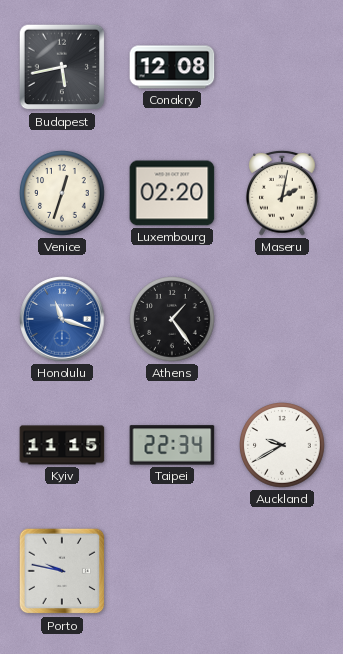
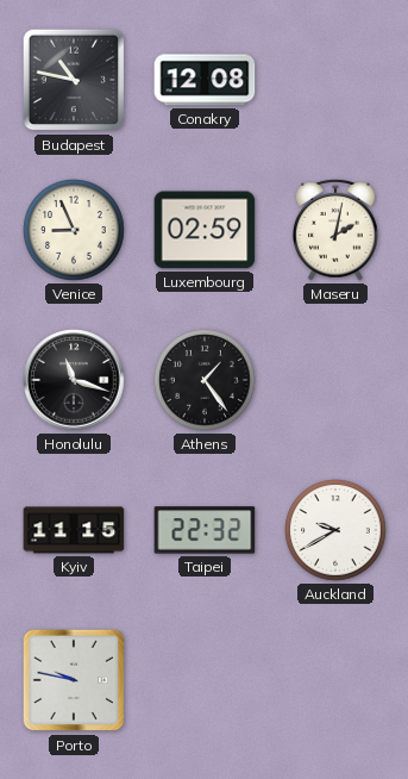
Budapest: 5:43 -> 10:47
Venice: 12:33 -> 8:56
Luxembourg: 02:20 -> 02:59
Honolulu dial: blue -> black
Taipei: 22:34 -> 22:32
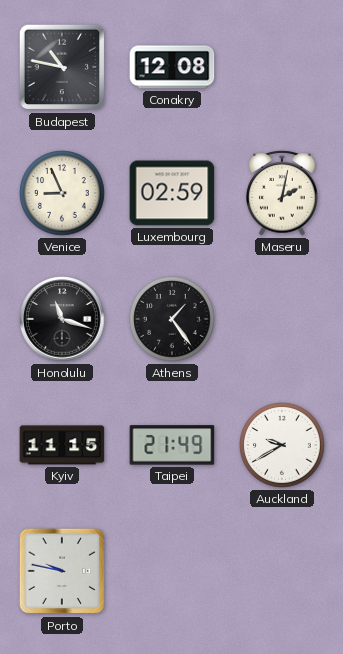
Taipei: 22:32 -> 21:49
